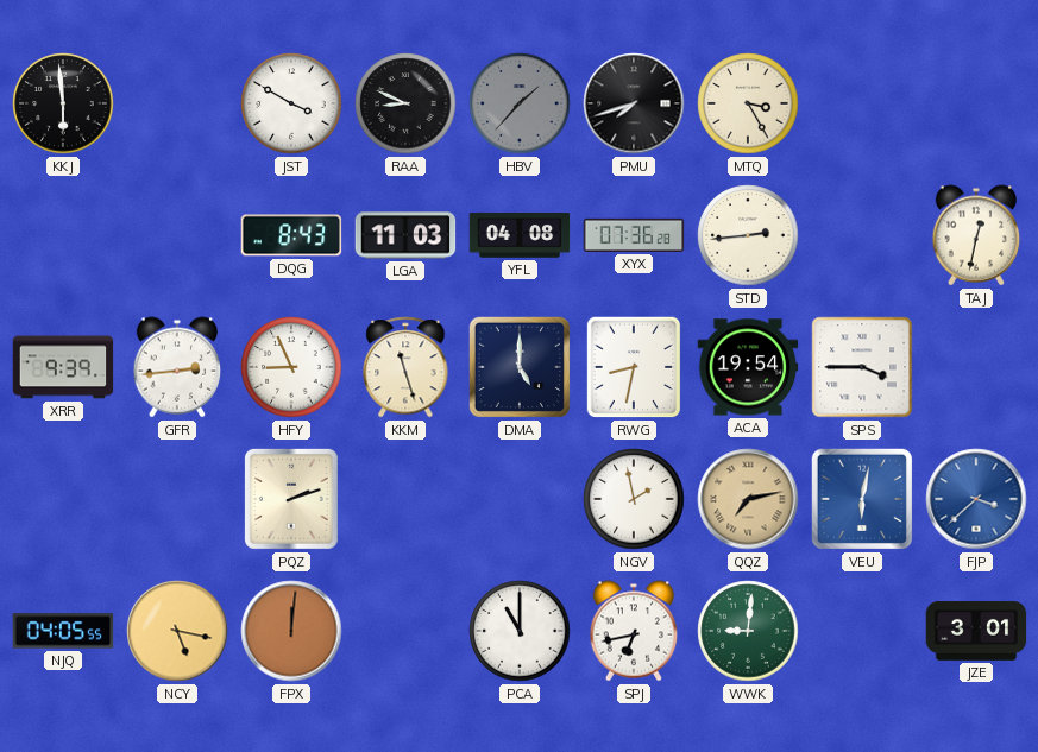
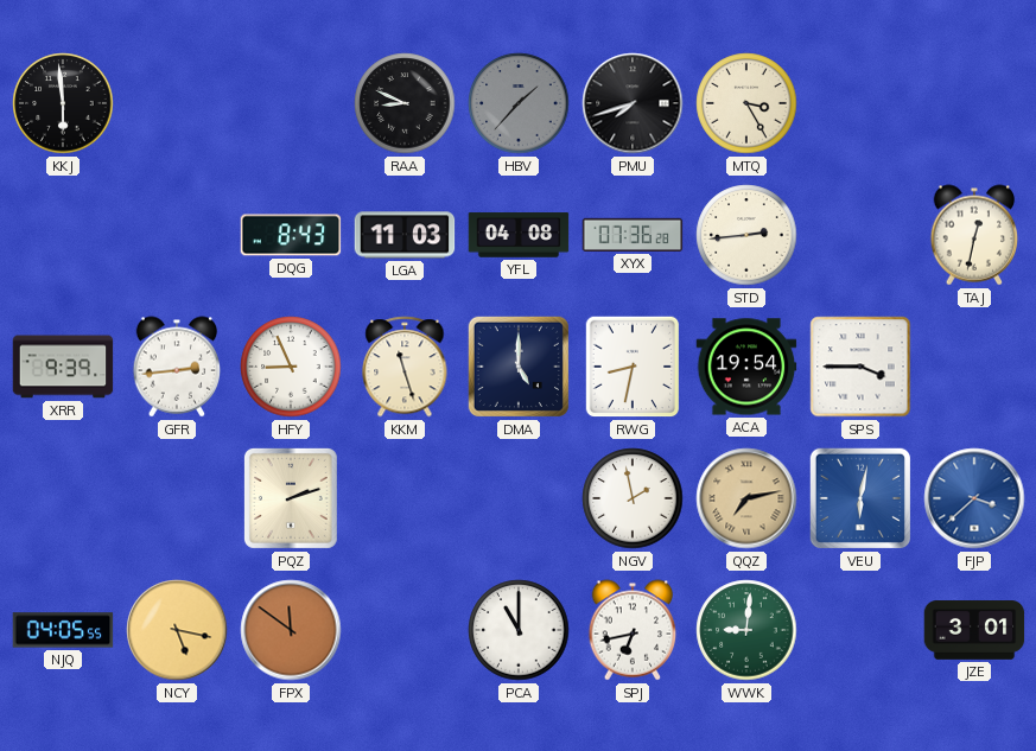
JST: 3:50 -> none
FPX: 12:01 -> 11:51
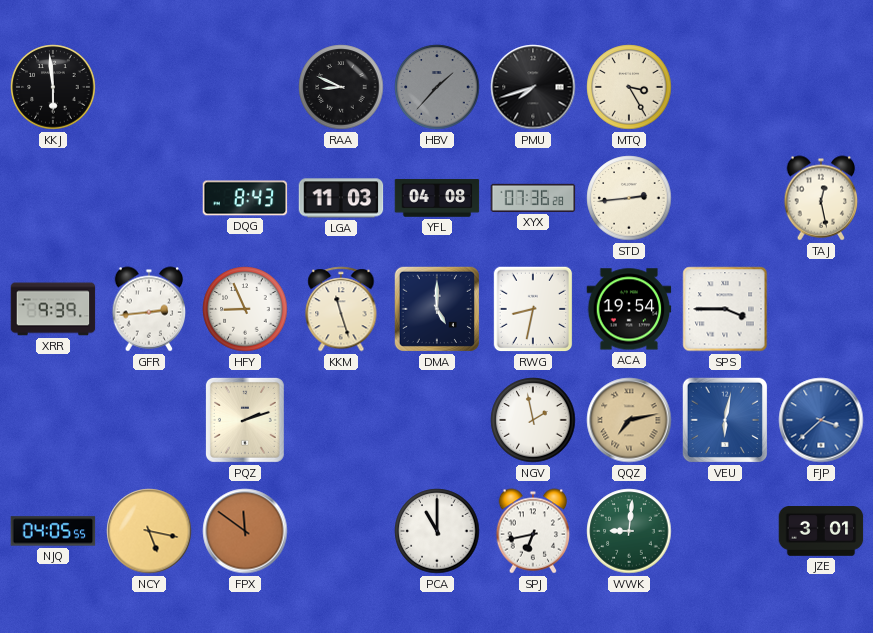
TAJ: 12:32 -> 12:28
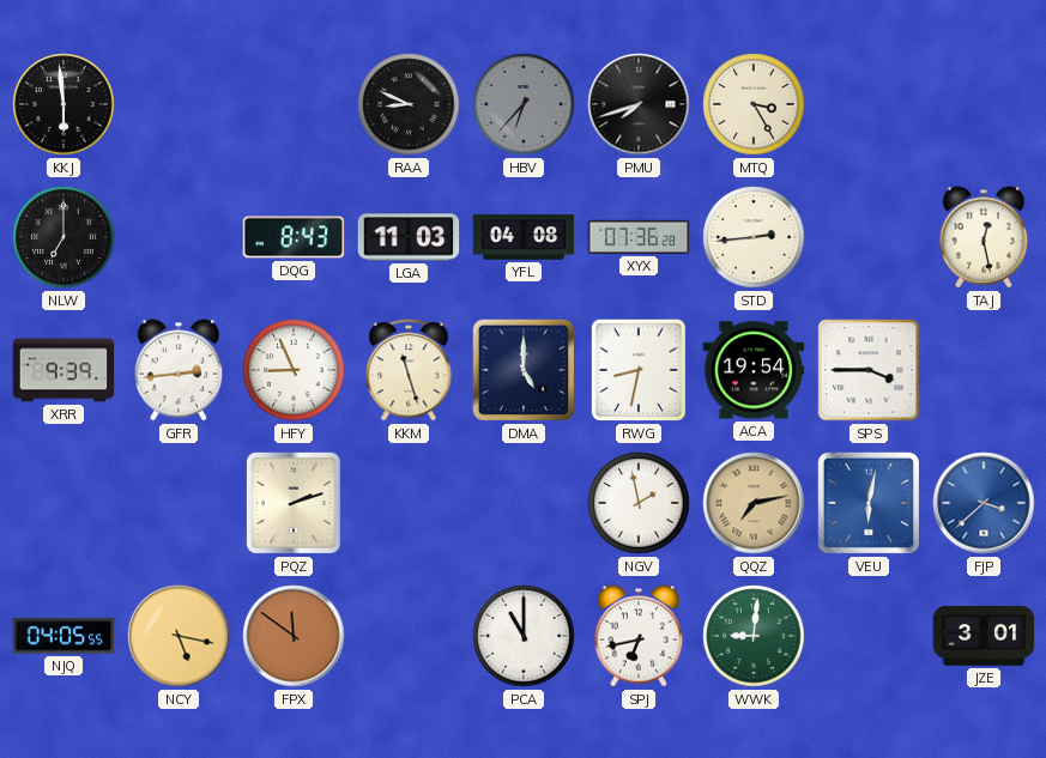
HBV: 1:37 -> 6:37
NLW: none -> 7:00
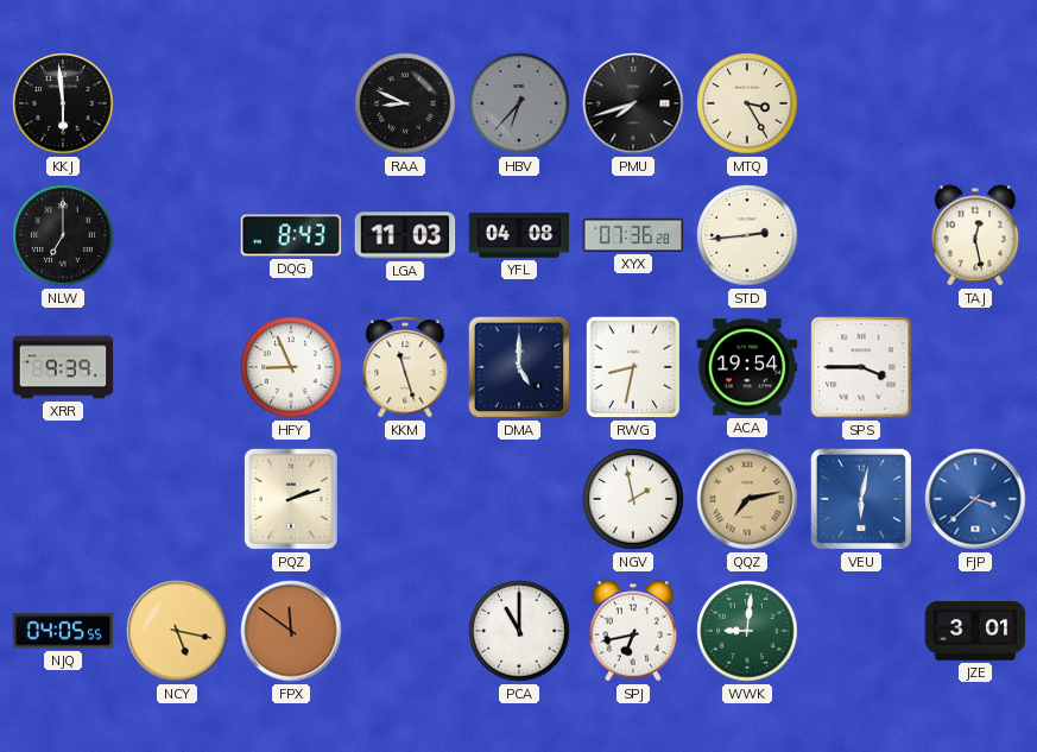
GFR: 2:44 -> none
